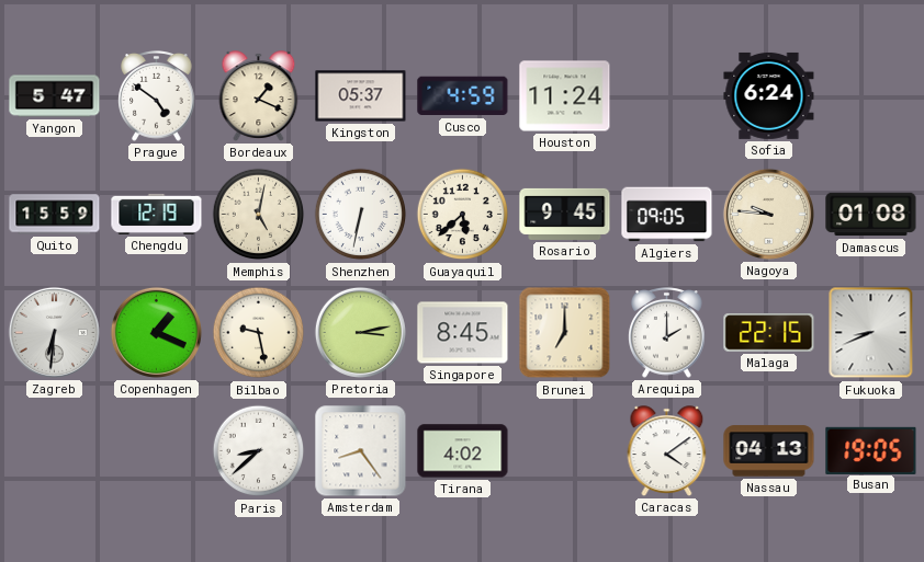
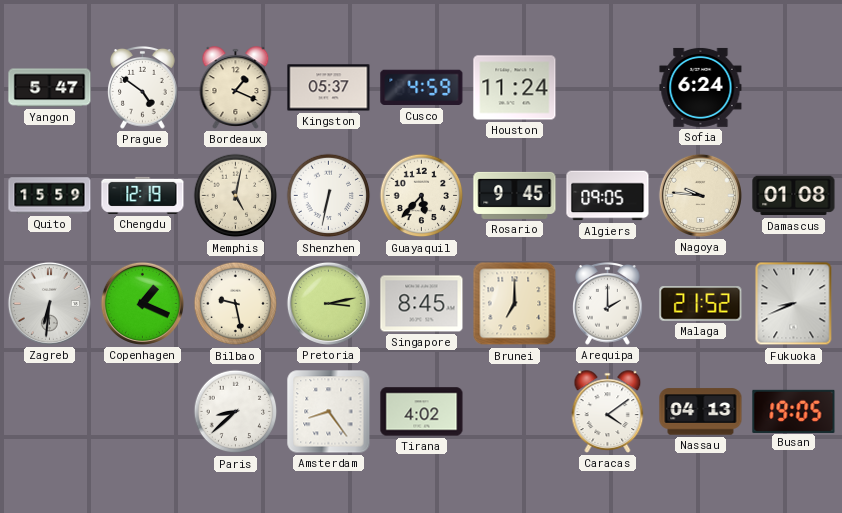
Guayaquil: 5:38 -> 5:37
Malaga: 22:15 -> 21:52
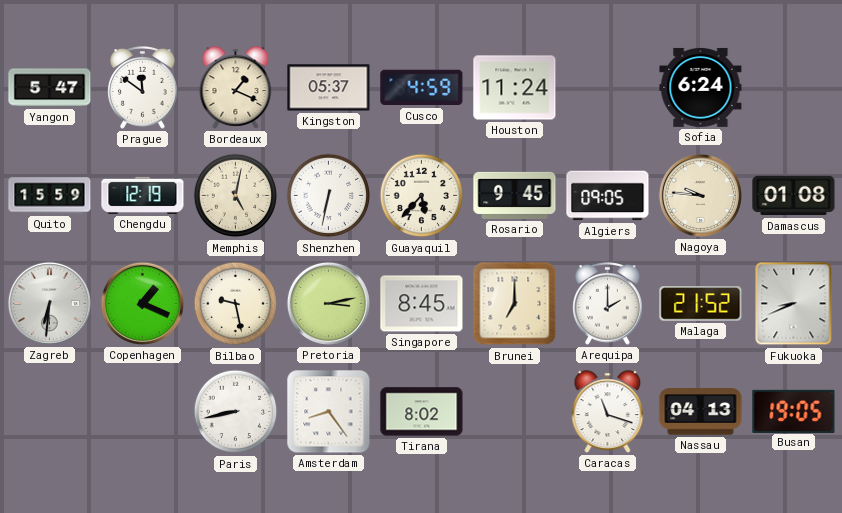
Prague: 4:51 -> 11:51
Paris: 8:38 -> 8:43
Tirana: 4:02 -> 8:02
Caracas: 4:09 -> 11:18
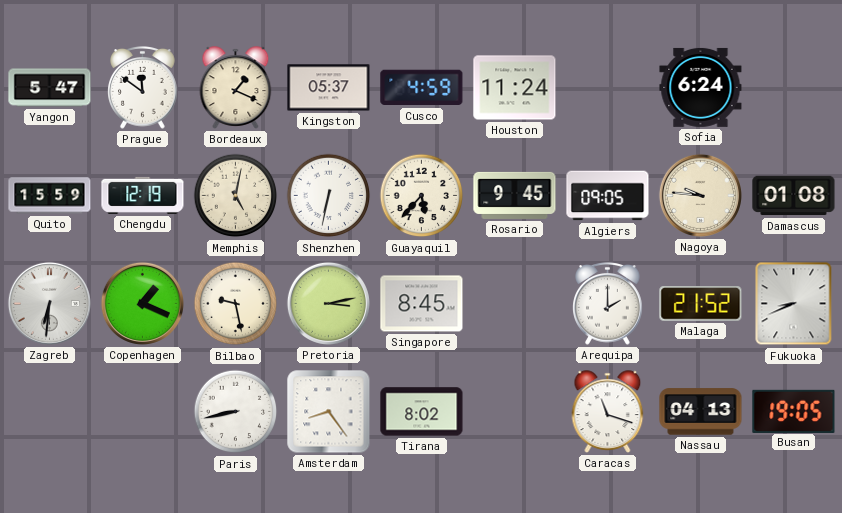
Brunei: 7:00 -> none
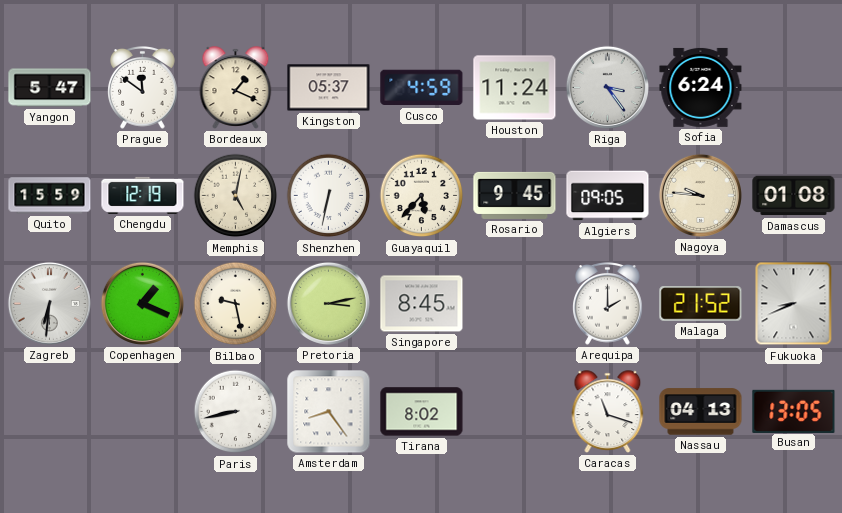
Riga: none -> 3:24
Busan: 19:05 -> 13:05
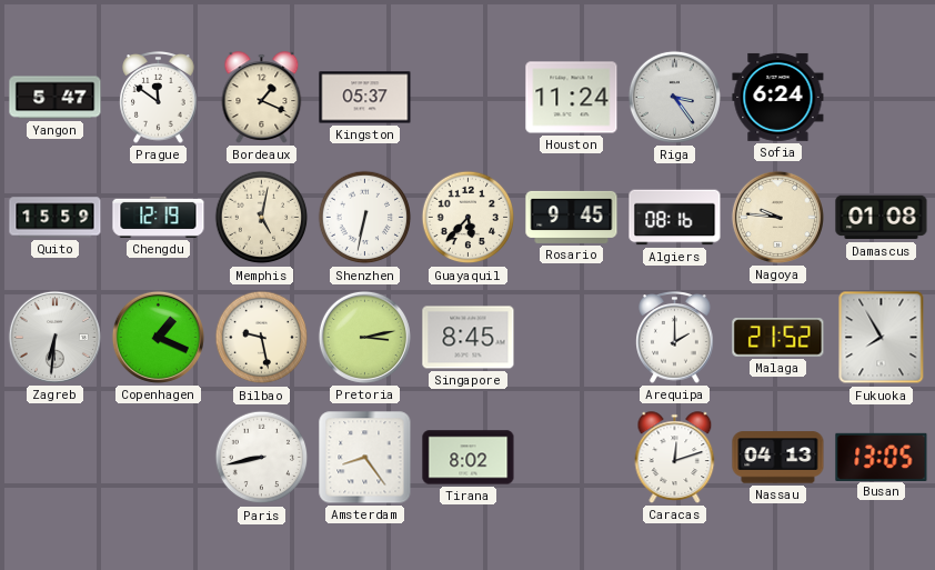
Cusco: 4:59 -> none
Algiers: 09:05 -> 08:16
Fukuoka: 8:41 -> 7:55
Caracas: 11:18 -> 12:12
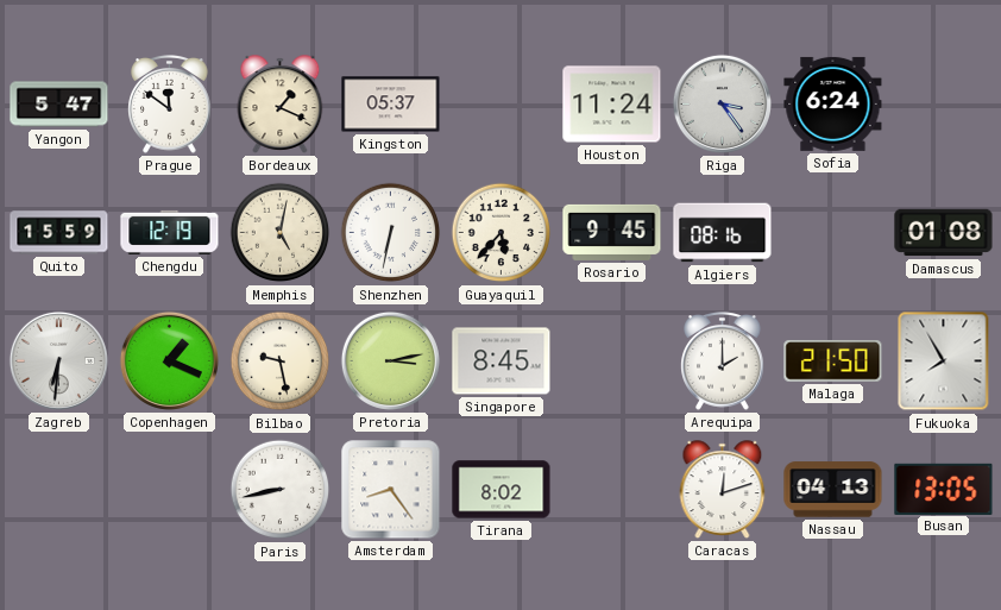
Nagoya: 9:46 -> none
Malaga: 21:52 -> 21:50
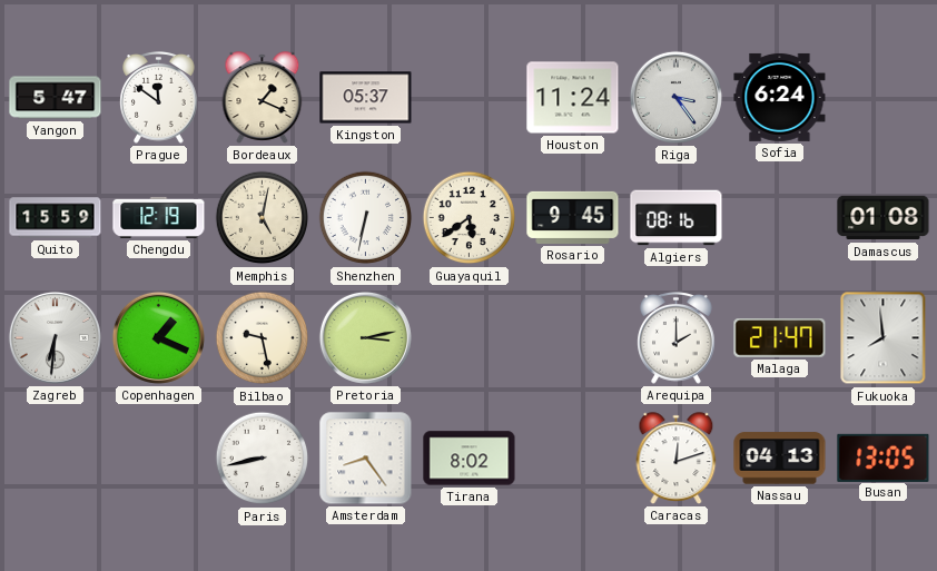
Guayaquil: 5:37 -> 5:39
Singapore: 8:45 -> none
Malaga: 21:50 -> 21:47
Fukuoka: 7:55 -> 7:59
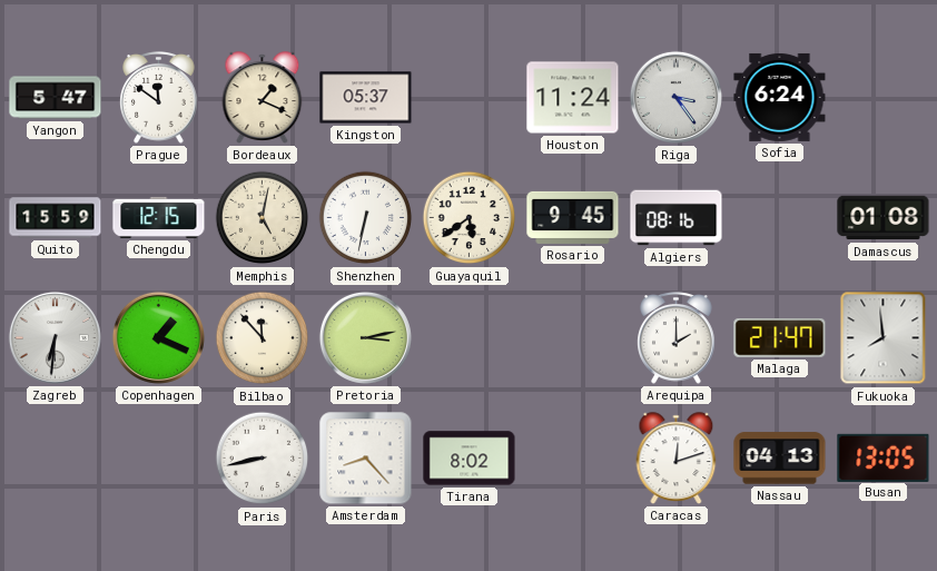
Chengdu: 12:19 -> 12:15
Bilbao: 9:28 -> 11:53
Amsterdam: 8:24 -> 8:23
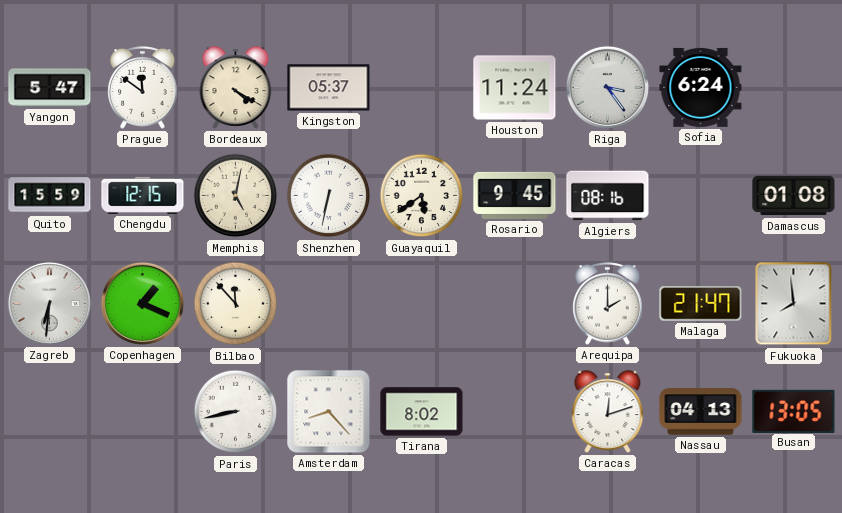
Bordeaux: 1:19 -> 4:20
Pretoria: 3:13 -> none
